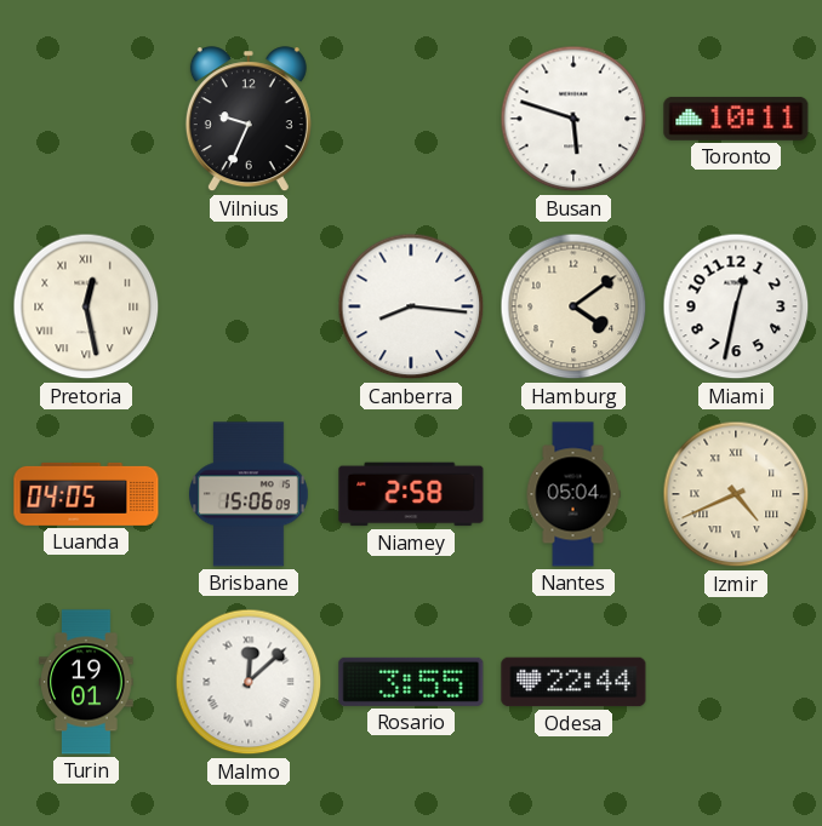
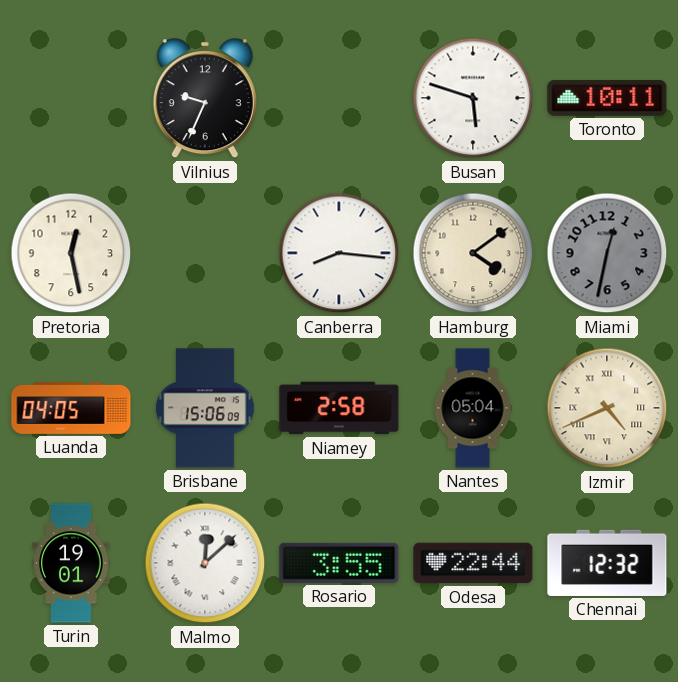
Pretoria numerals: Roman -> Arabic
Miami dial: white -> grey
Chennai: none -> 12:32
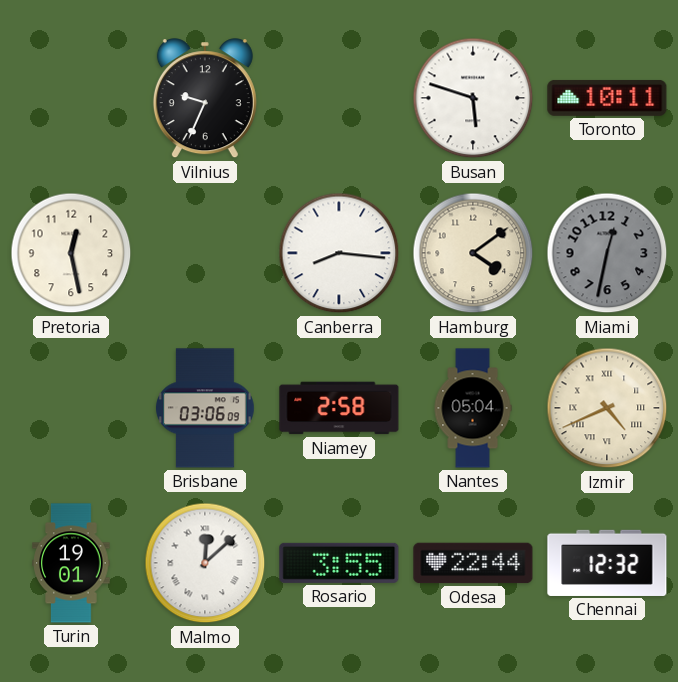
Luanda: 04:05 -> none
Brisbane: 15:06 -> 03:06
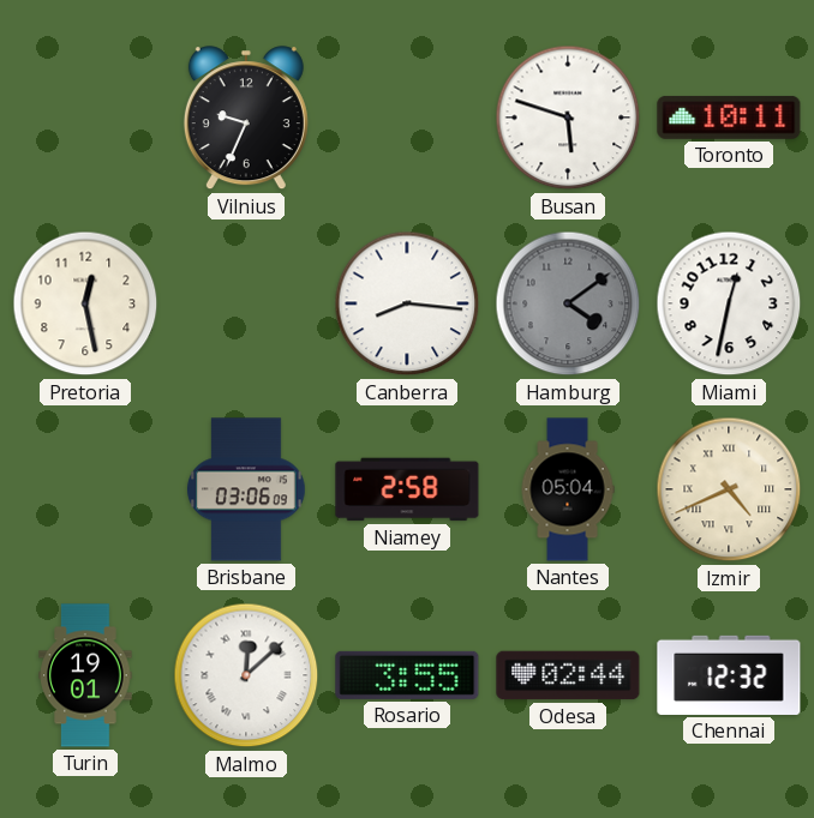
Hamburg dial: cream -> grey
Miami dial: grey -> white
Odesa: 22:44 -> 02:44
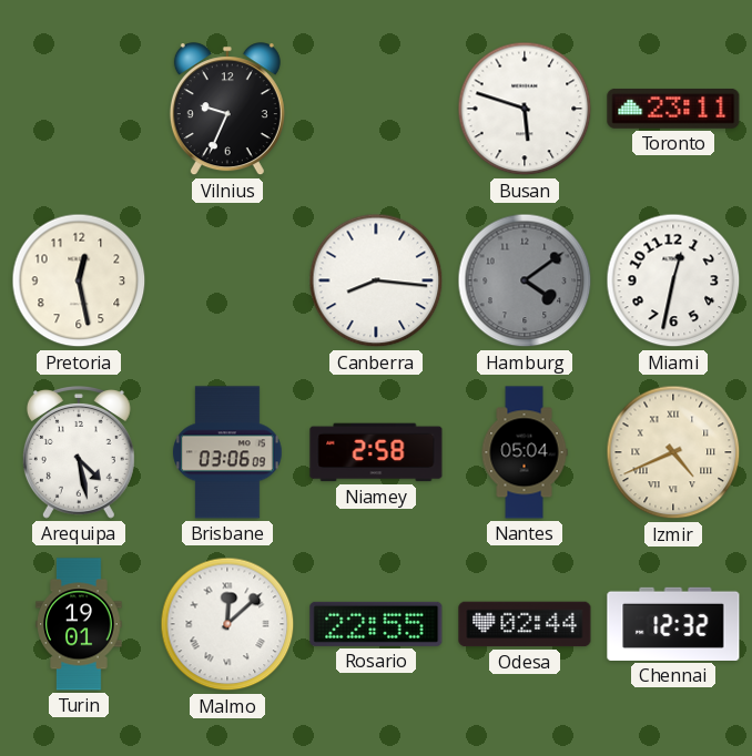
Toronto: 10:11 -> 23:11
Arequipa: none -> 4:28
Rosario: 3:55 -> 22:55
